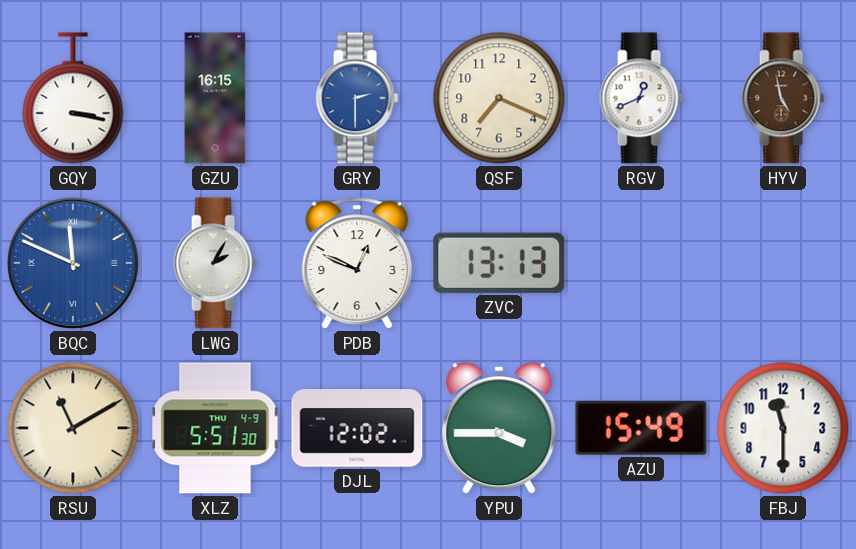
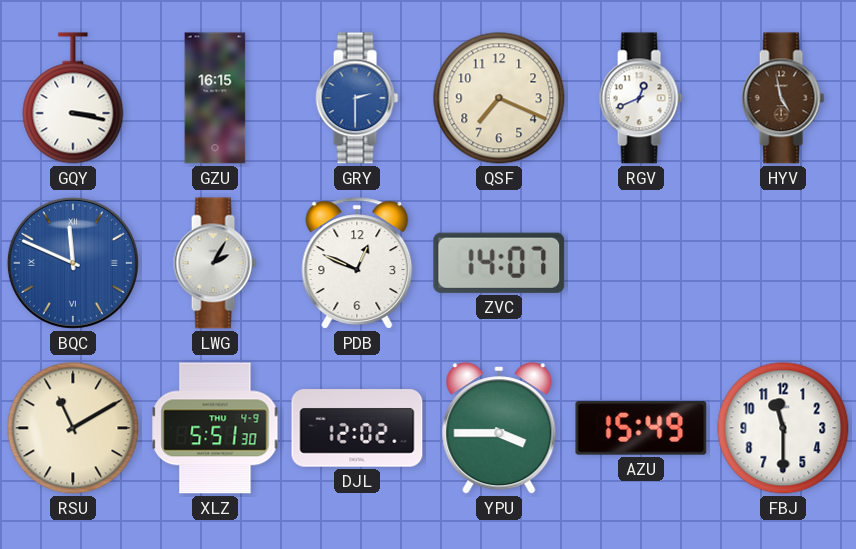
ZVC: 13:13 -> 14:07
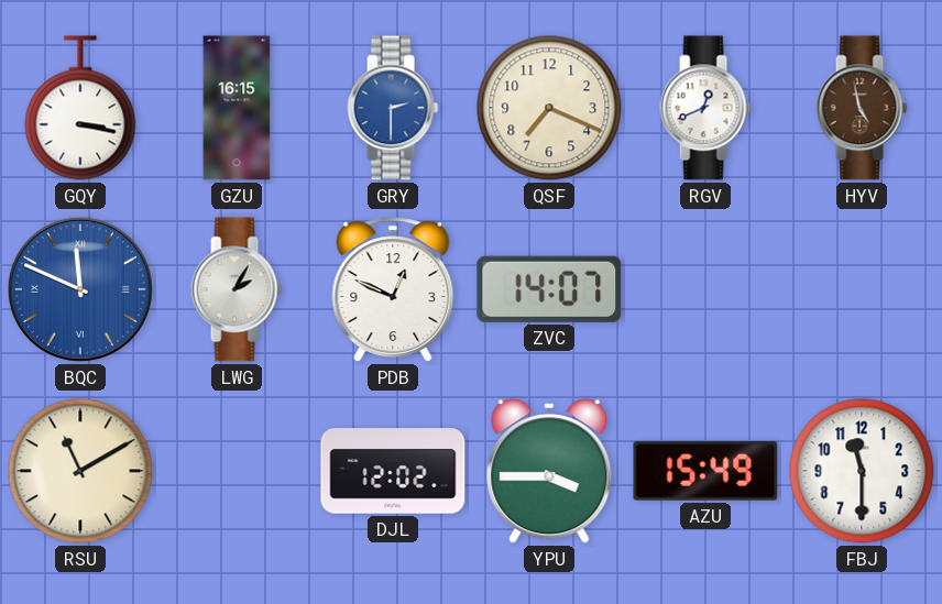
XLZ: 5:51 -> none
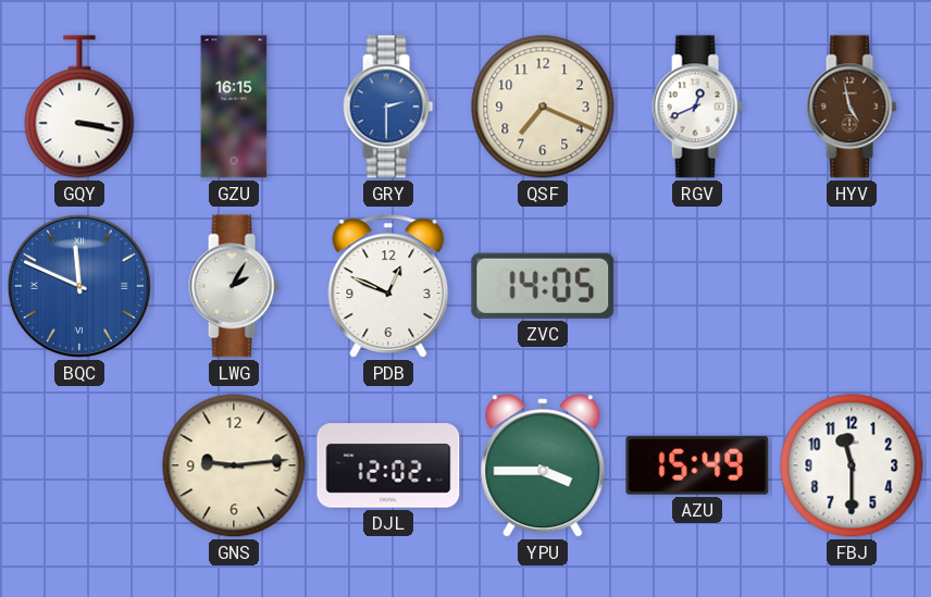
ZVC: 14:07 -> 14:05
RSU: 11:10 -> none
GNS: none -> 9:14
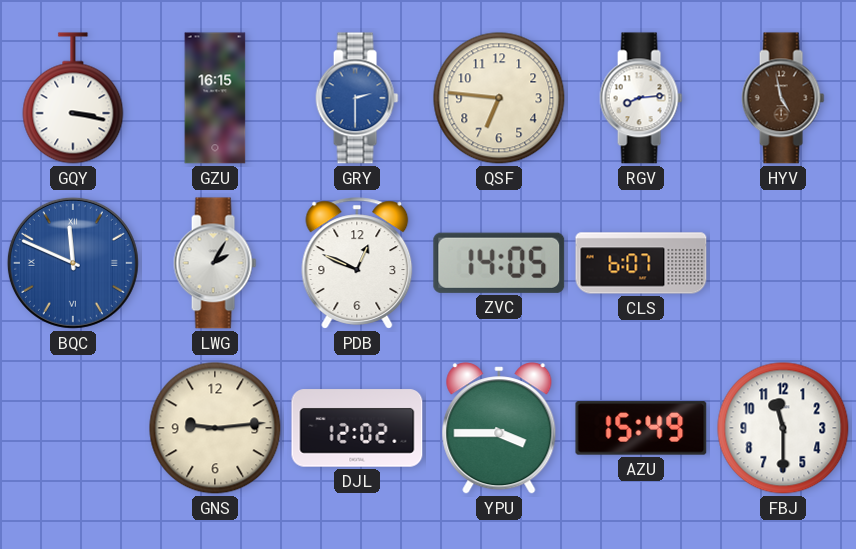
QSF: 7:19 -> 6:46
RGV: 12:41 -> 8:14
CLS: none -> 6:07
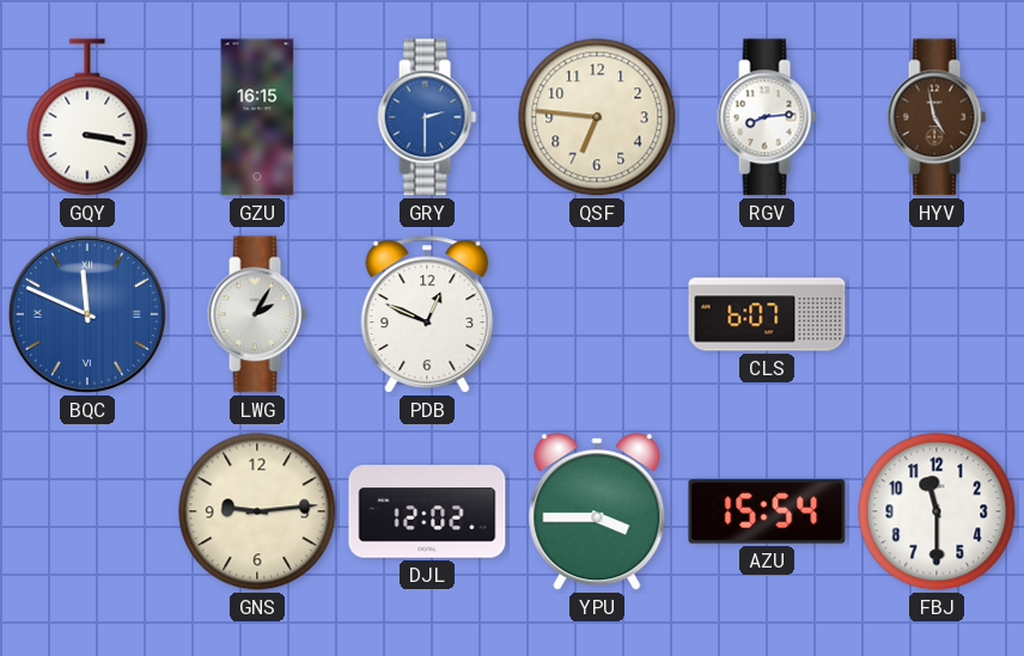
ZVC: 14:05 -> none
AZU: 15:49 -> 15:54
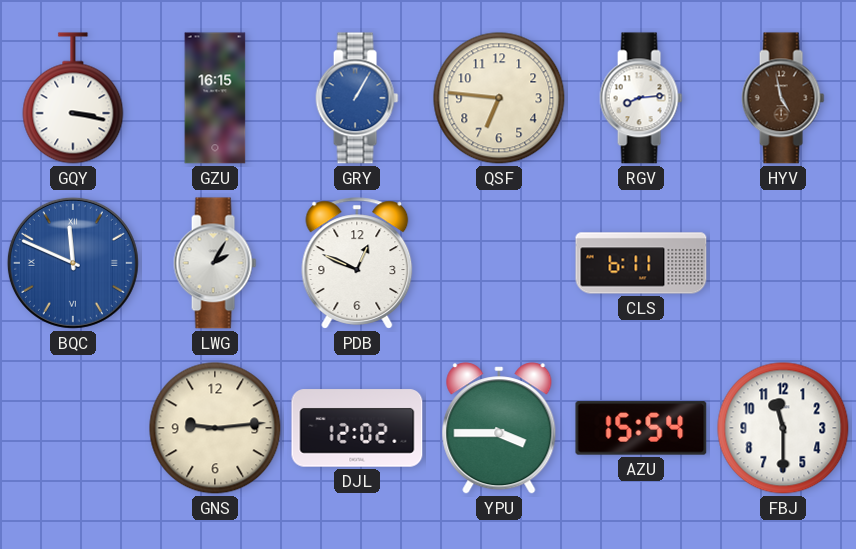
GRY: 2:30 -> 1:05
CLS: 6:07 -> 6:11
